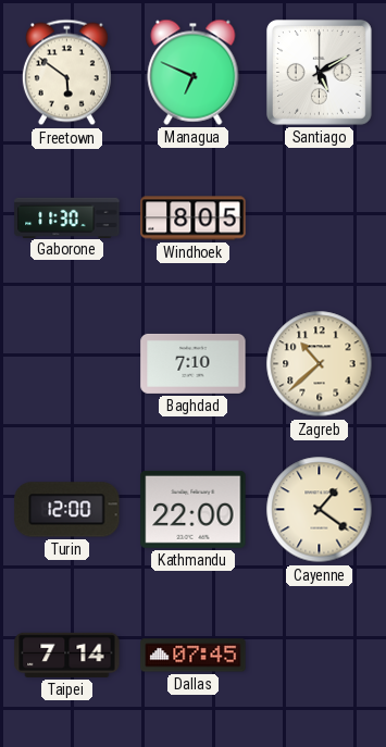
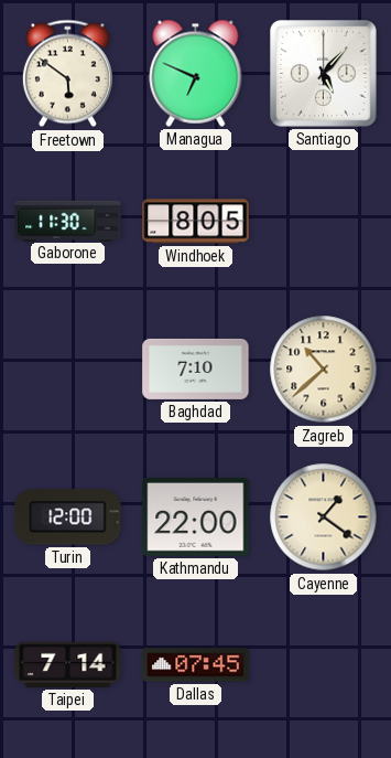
Santiago: 5:10 -> 5:07
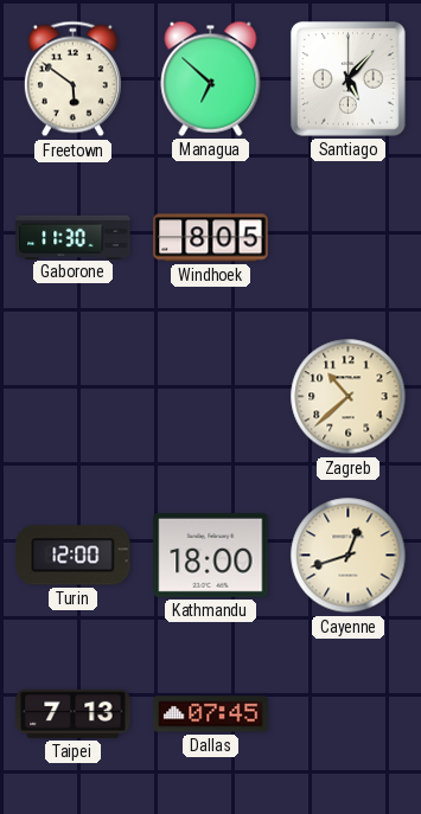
Managua: 6:49 -> 6:52
Baghdad: 7:10 -> none
Kathmandu: 22:00 -> 18:00
Cayenne: 1:21 -> 12:42
Taipei: 7:14 -> 7:13
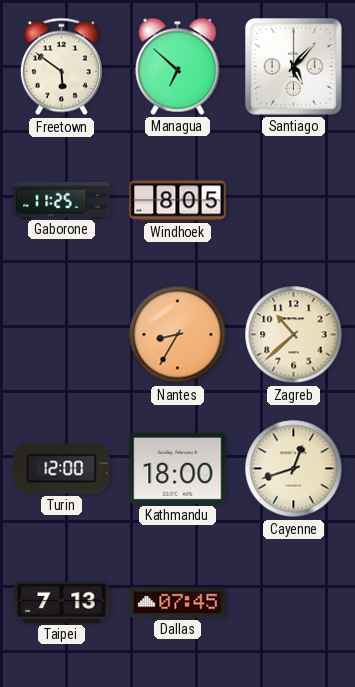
Gaborone: 11:30 -> 11:25
Nantes: none -> 8:35
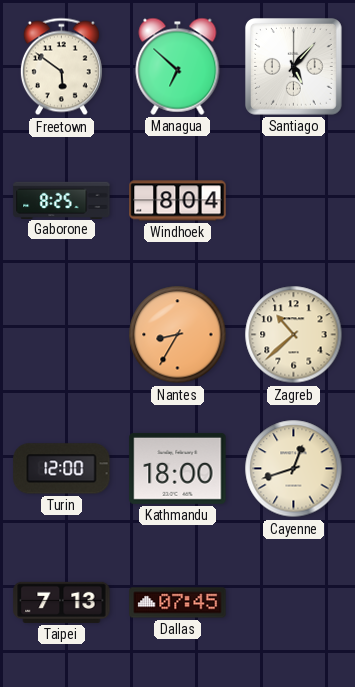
Gaborone: 11:25 -> 8:25
Windhoek: 8:05 -> 8:04
